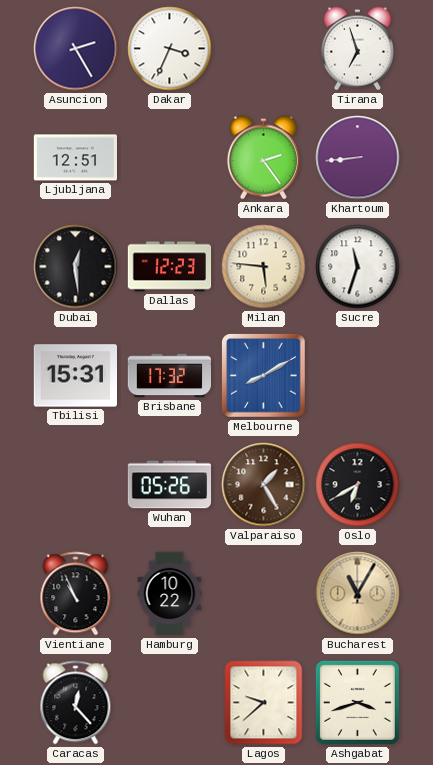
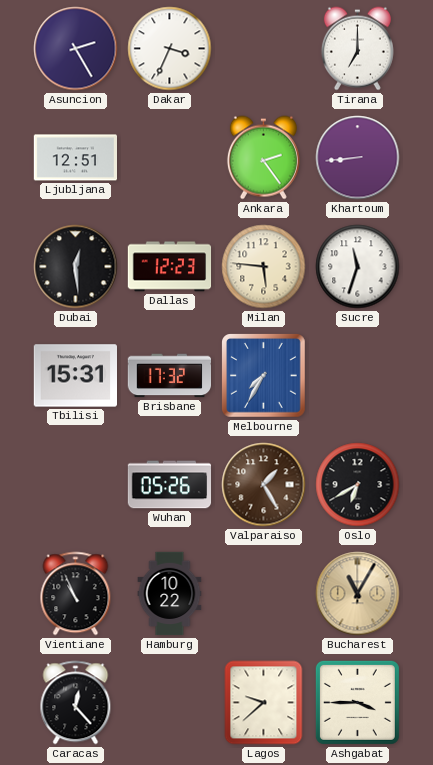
Tirana: 6:57 -> 7:00
Melbourne: 8:10 -> 7:35
Ashgabat: 3:42 -> 3:45
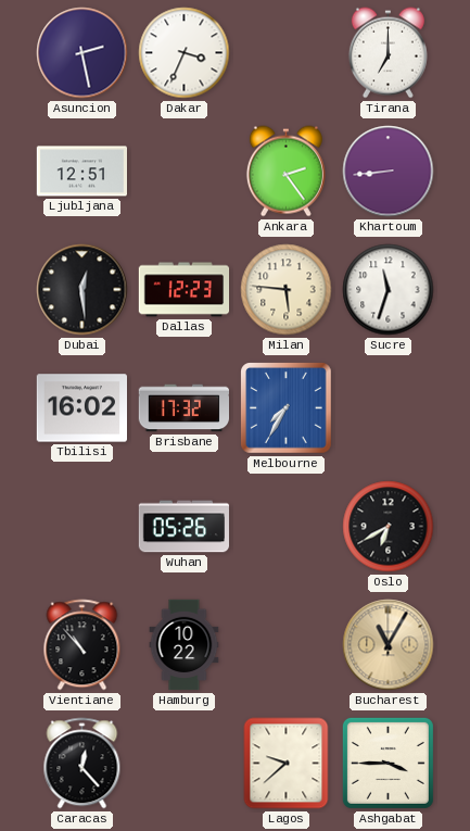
Asuncion: 2:25 -> 2:28
Tbilisi: 15:31 -> 16:02
Valparaiso: 1:25 -> none
Vientiane: 10:56 -> 10:53
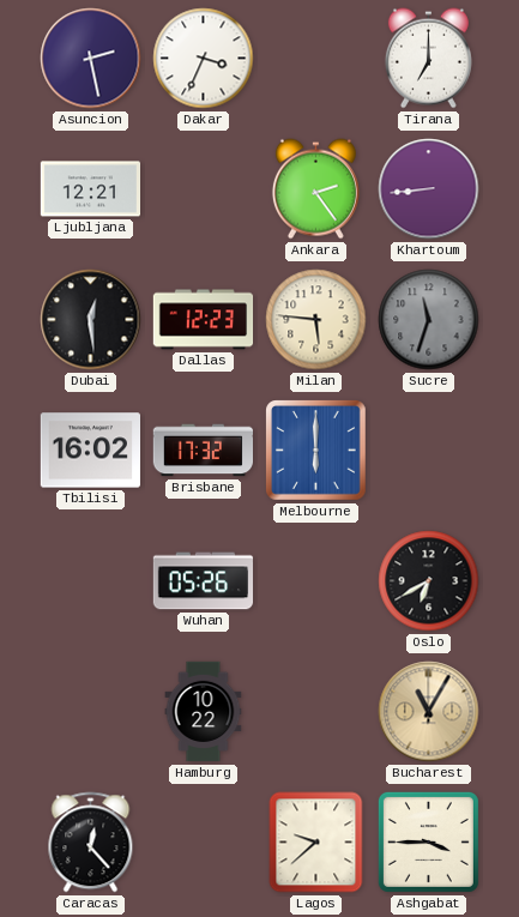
Ljubljana: 12:51 -> 12:21
Sucre dial: white -> grey
Melbourne: 7:35 -> 6:00
Vientiane: 10:53 -> none
